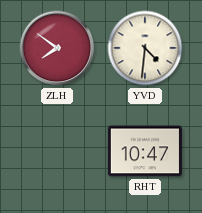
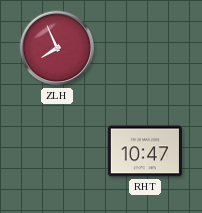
ZLH: 7:51 -> 7:56
YVD: 4:31 -> none
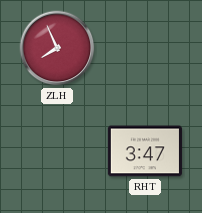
RHT: 10:47 -> 3:47
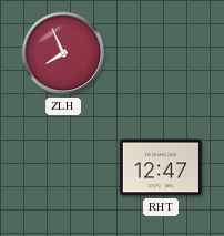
RHT: 3:47 -> 12:47
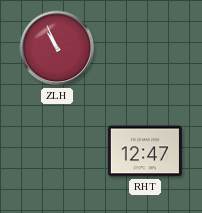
ZLH: 7:56 -> 10:56
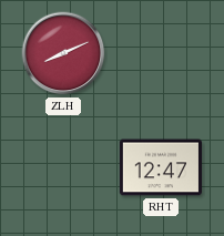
ZLH: 10:56 -> 8:11
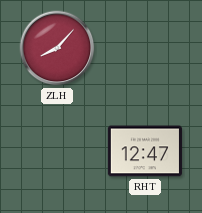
ZLH: 8:11 -> 8:07
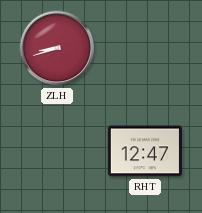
ZLH: 8:07 -> 8:42
